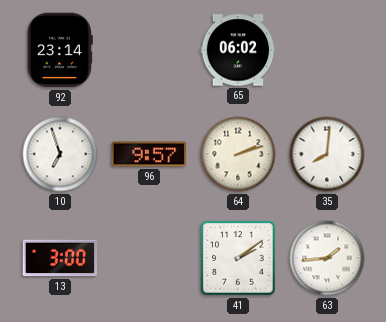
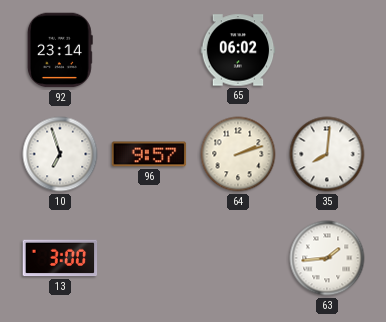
41: 2:09 -> none
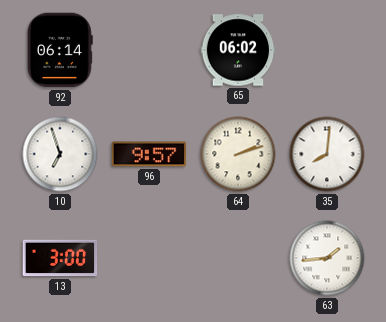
92: 23:14 -> 06:14
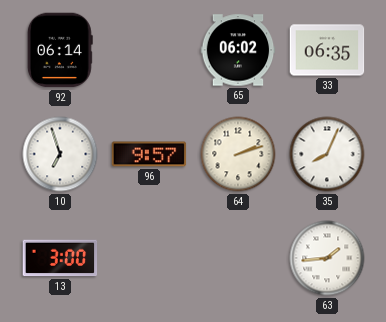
33: none -> 06:35
35: 8:01 -> 8:04
